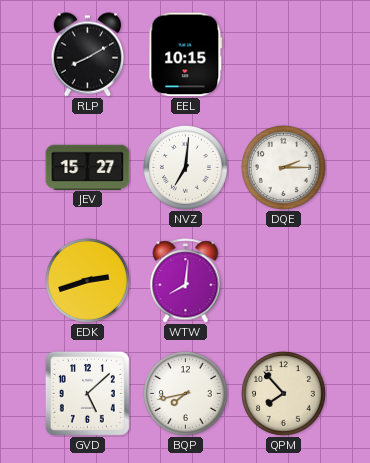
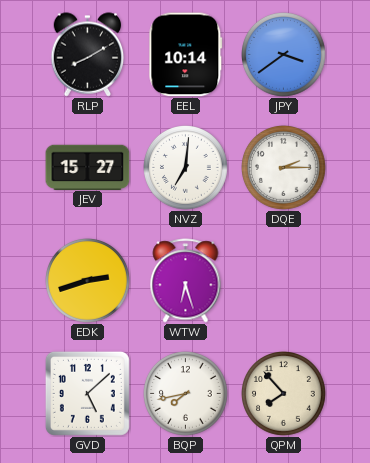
EEL: 10:15 -> 10:14
JPY: none -> 3:39
WTW: 8:01 -> 6:27
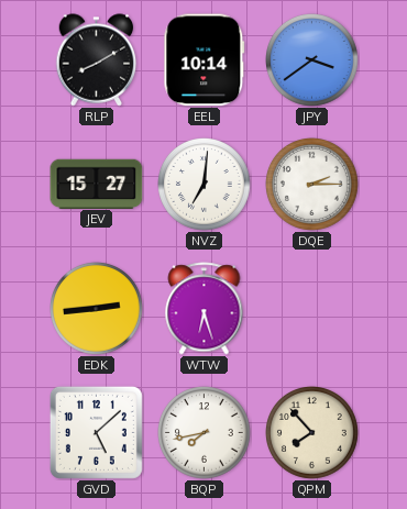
EDK: 2:42 -> 2:44
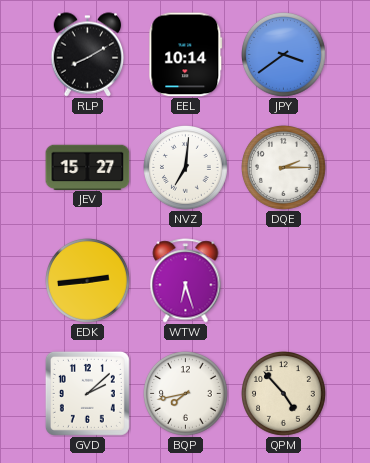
GVD: 5:08 -> 2:08
QPM: 7:53 -> 4:53
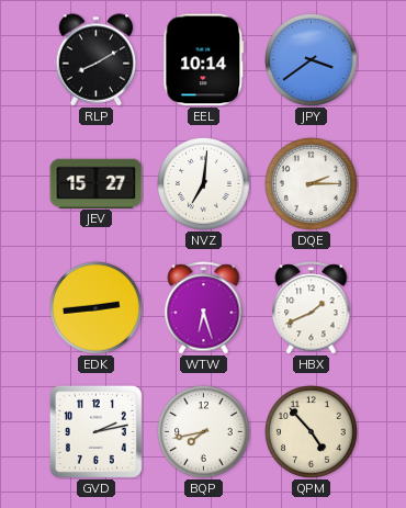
HBX: none -> 1:41
GVD: 2:08 -> 2:13
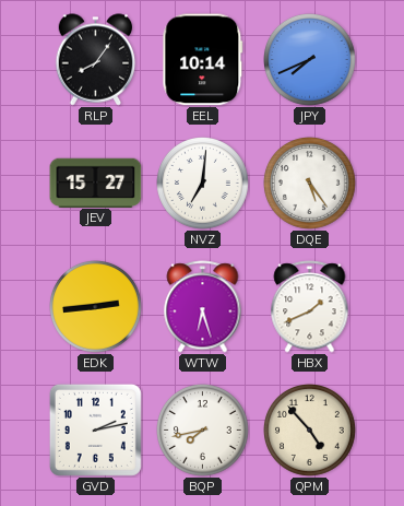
RLP: 8:10 -> 8:06
JPY: 3:39 -> 7:41
DQE: 2:15 -> 5:24
